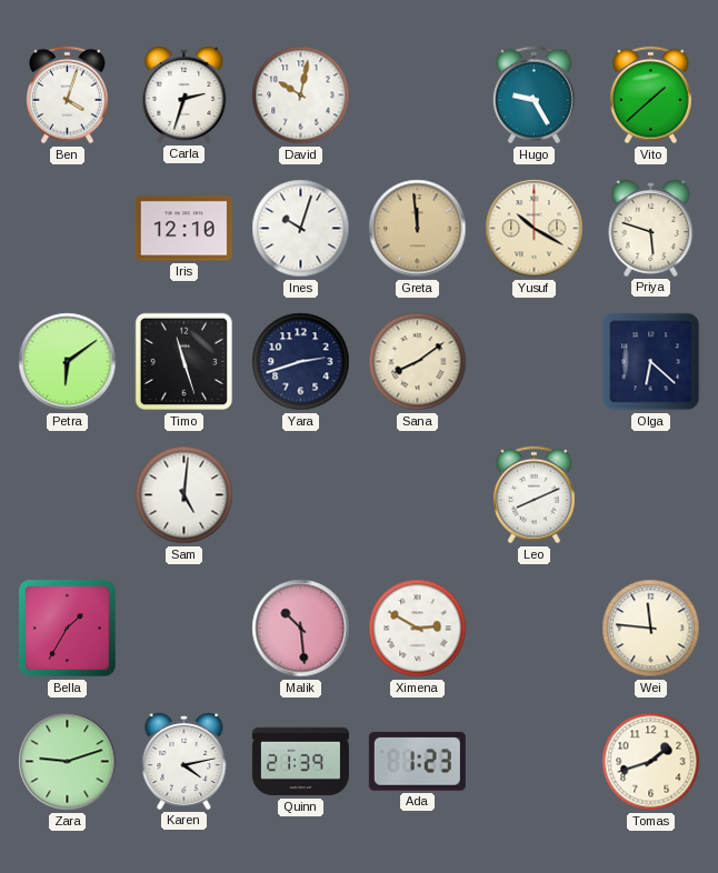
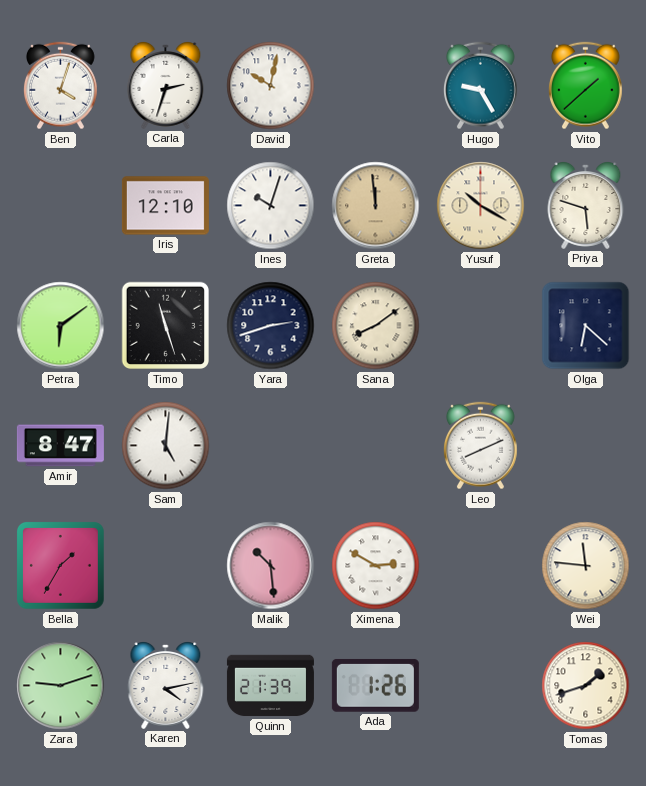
Amir: none -> 8:47
Ada: 1:23 -> 1:26
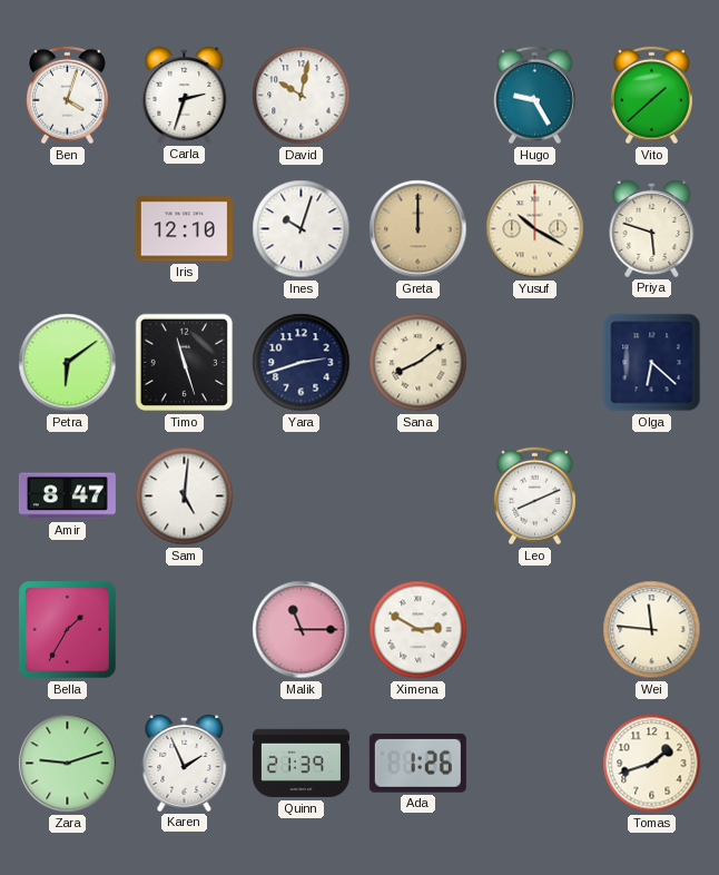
Greta: 11:59 -> 12:00
Malik: 10:29 -> 11:15
Karen: 4:13 -> 1:56
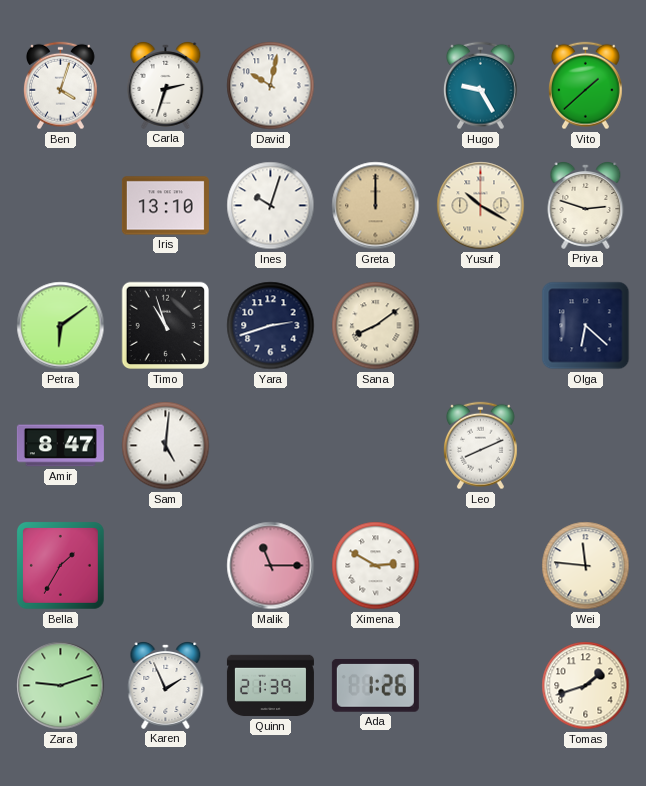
Iris: 12:10 -> 13:10
Priya: 5:48 -> 2:48
Timo: 11:27 -> 10:57
